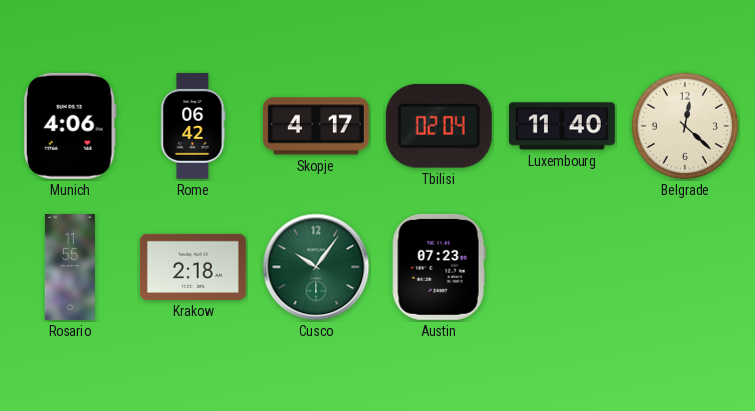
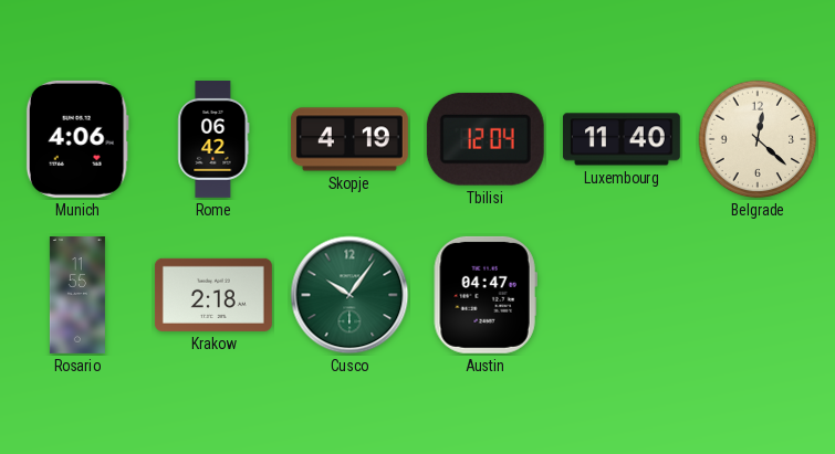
Skopje: 4:17 -> 4:19
Tbilisi: 02:04 -> 12:04
Austin: 07:23 -> 04:47
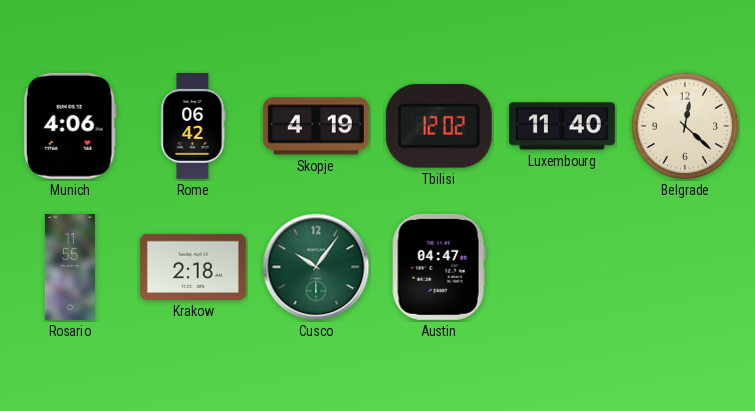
Tbilisi: 12:04 -> 12:02
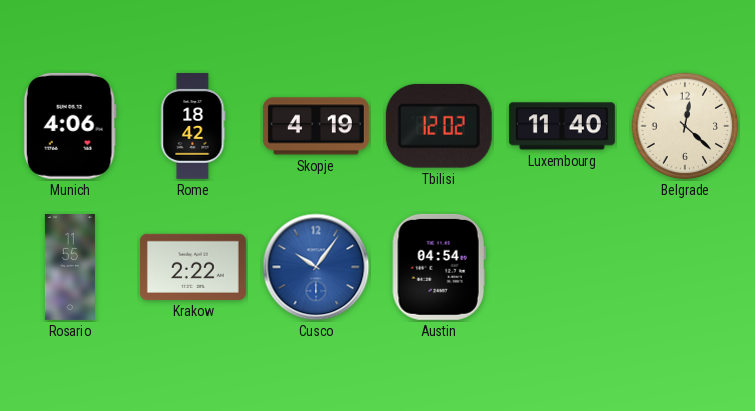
Rome: 06:42 -> 18:42
Krakow: 2:18 -> 2:22
Cusco dial: green -> blue
Austin: 04:47 -> 04:54
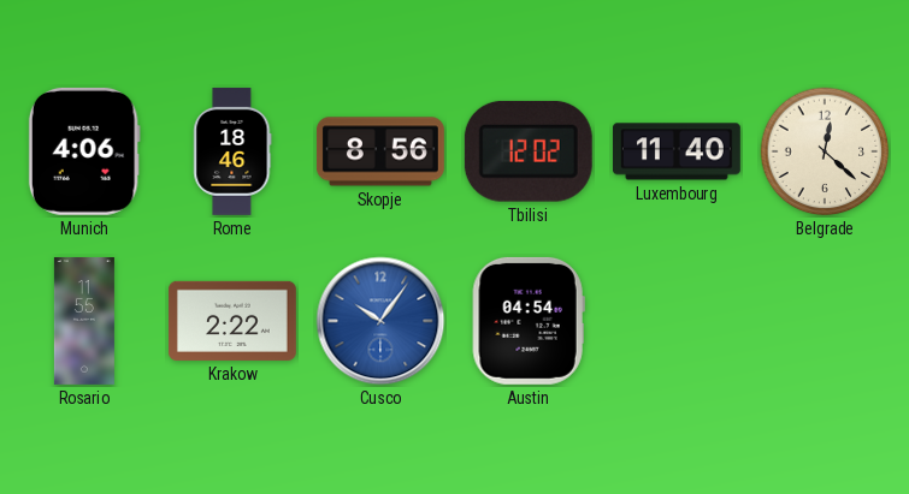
Rome: 18:42 -> 18:46
Skopje: 4:19 -> 8:56
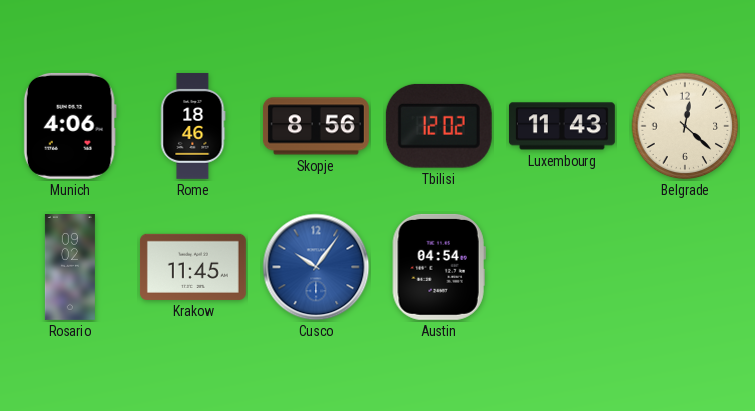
Luxembourg: 11:40 -> 11:43
Rosario: 11:55 -> 09:02
Krakow: 2:22 -> 11:45
